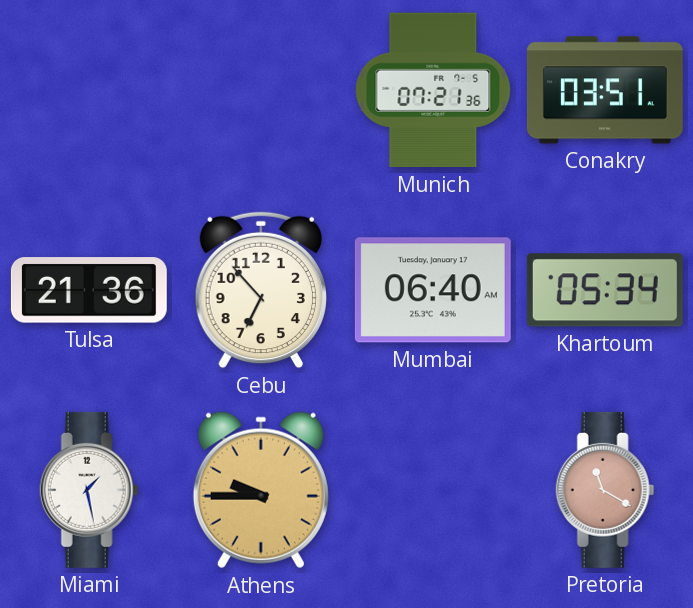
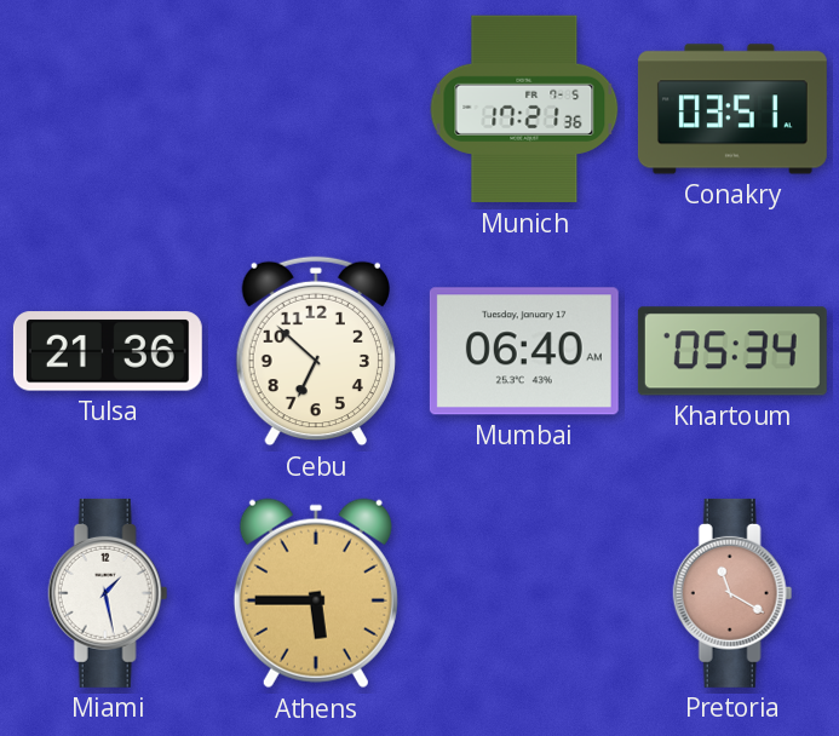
Munich: 07:21 -> 17:21
Cebu: 6:53 -> 6:52
Athens: 9:45 -> 5:45
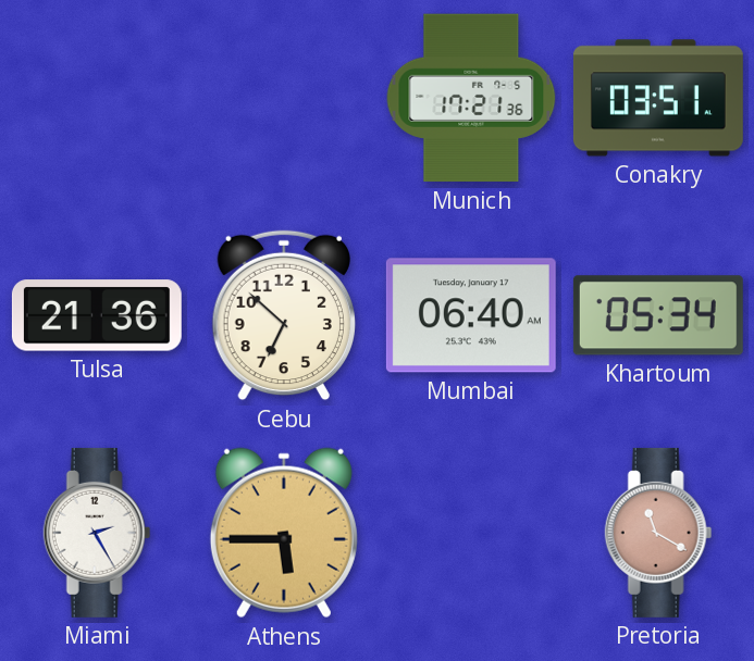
Miami: 1:28 -> 2:25
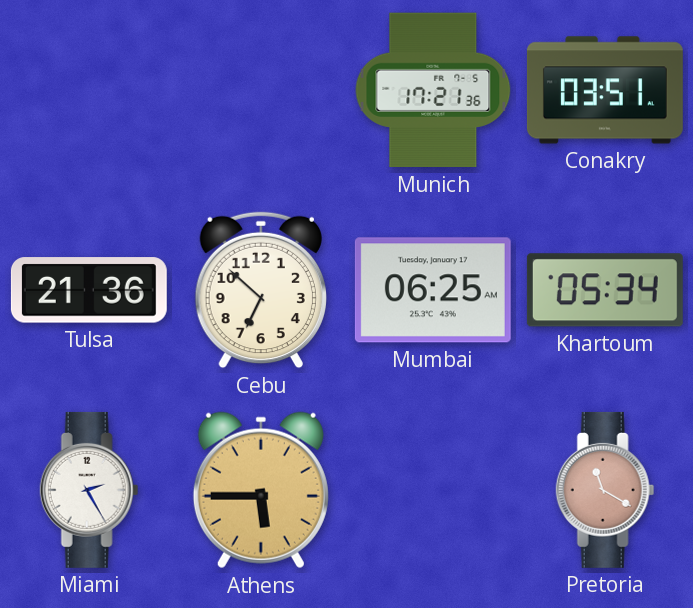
Mumbai: 06:40 -> 06:25
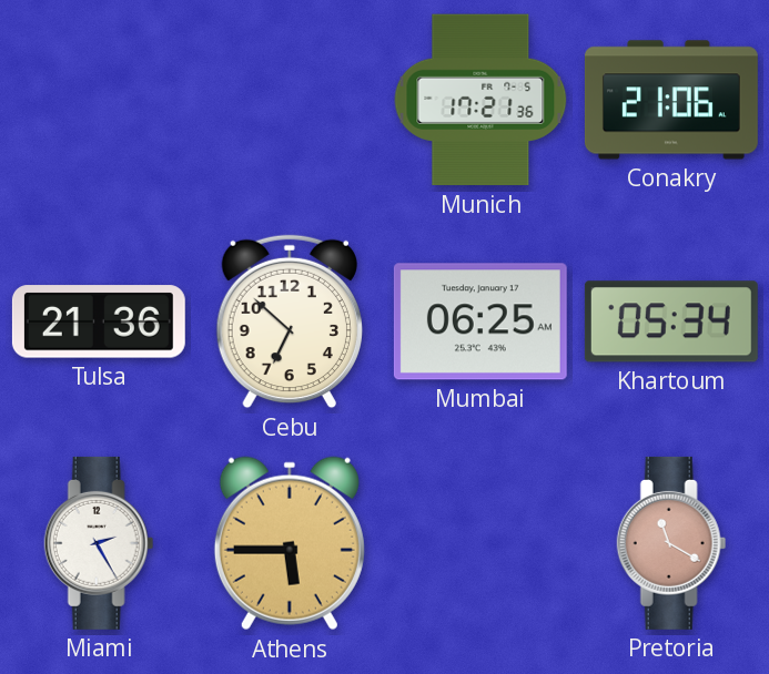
Conakry: 03:51 -> 21:06
